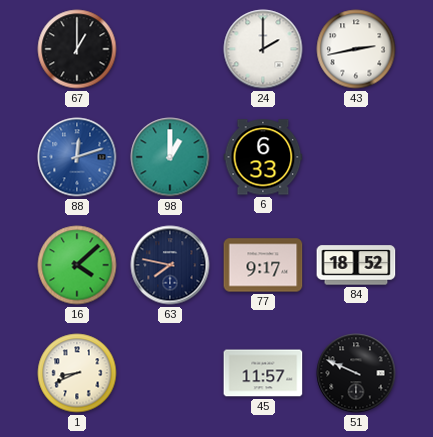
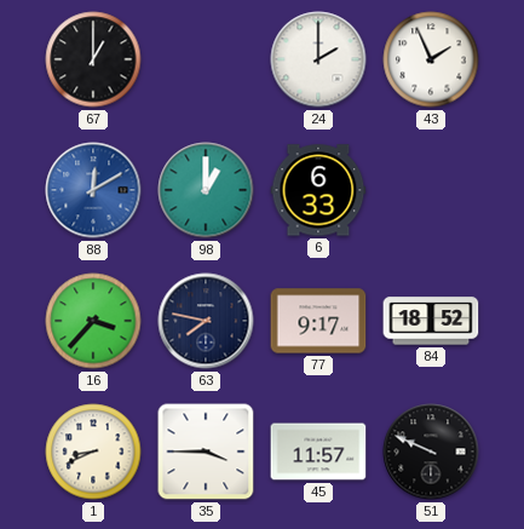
43: 2:43 -> 1:56
88: 12:12 -> 12:10
16: 4:08 -> 3:37
35: none -> 3:45
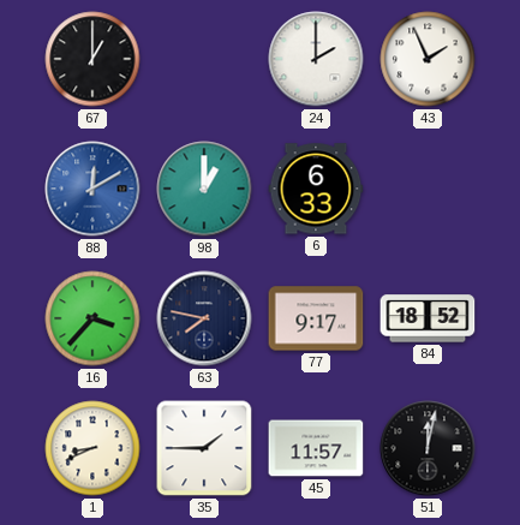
35: 3:45 -> 1:45
51: 9:49 -> 12:02
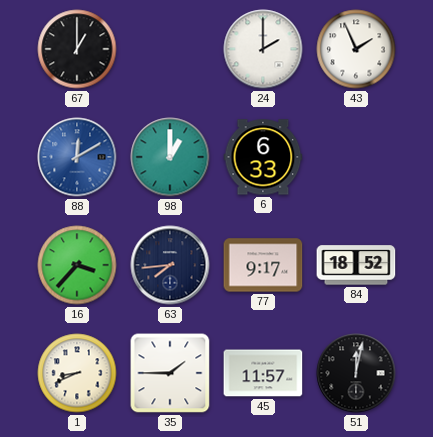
63: 7:47 -> 7:44
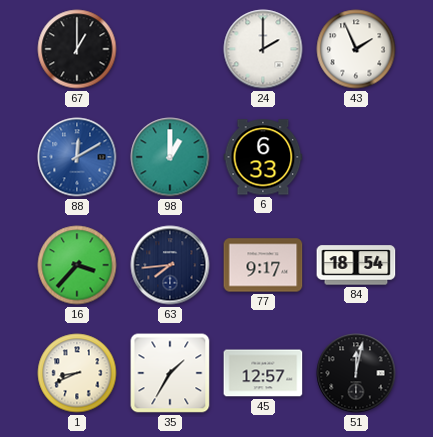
84: 18:52 -> 18:54
35: 1:45 -> 1:35
45: 11:57 -> 12:57
